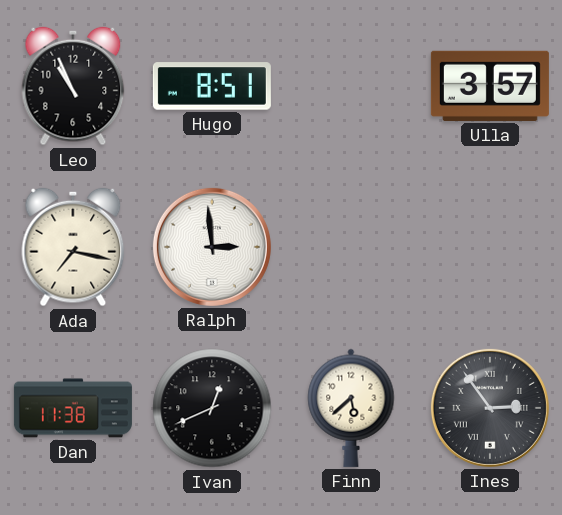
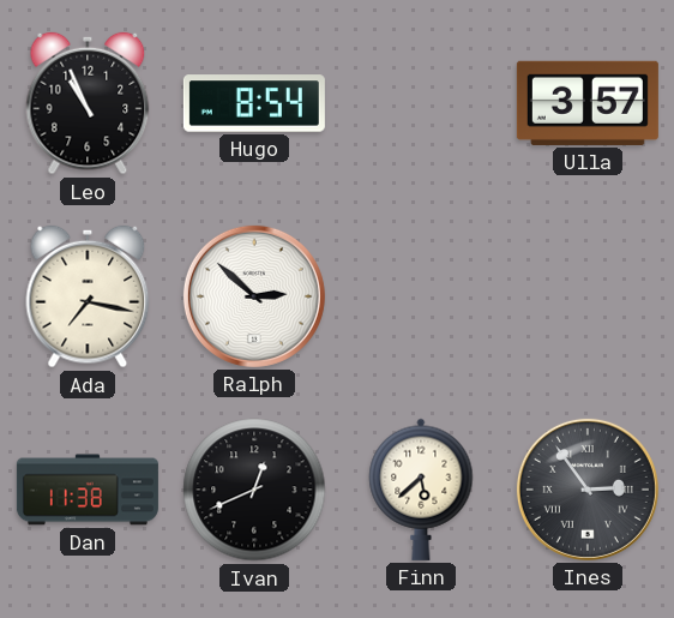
Hugo: 8:51 -> 8:54
Ralph: 2:59 -> 2:52
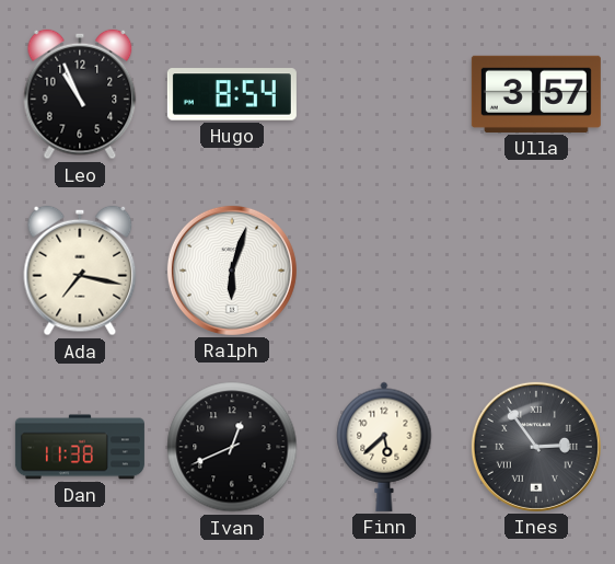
Ralph: 2:52 -> 6:03
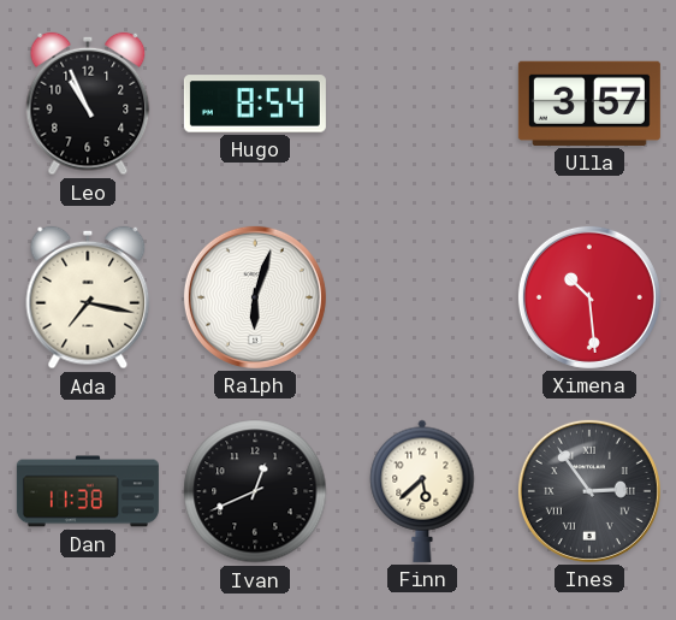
Ximena: none -> 10:29
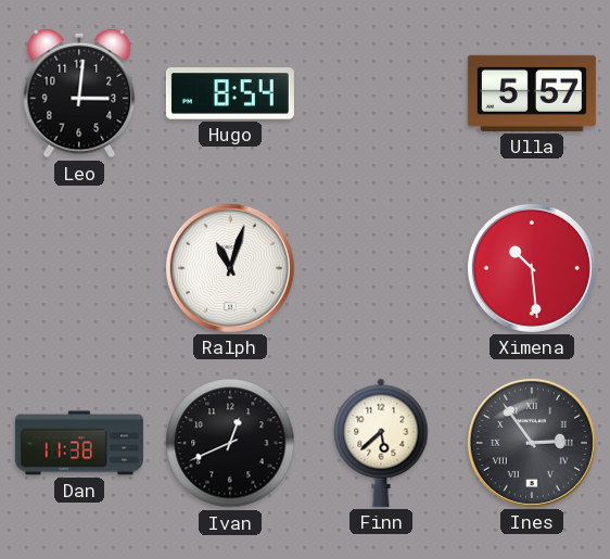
Leo: 10:56 -> 3:01
Ulla: 3:57 -> 5:57
Ada: 7:17 -> none
Ralph: 6:03 -> 11:03
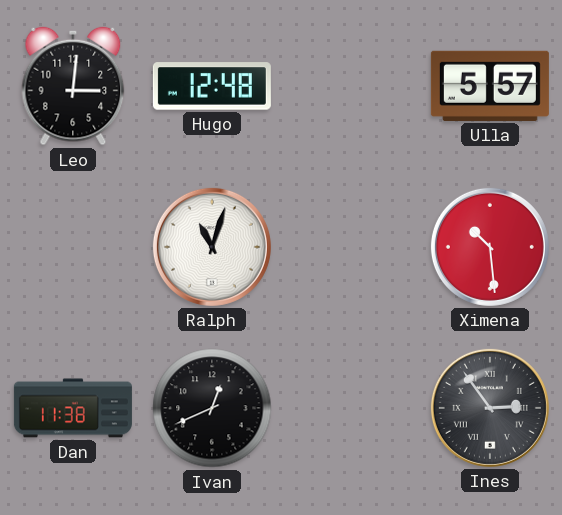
Hugo: 8:54 -> 12:48
Finn: 5:38 -> none
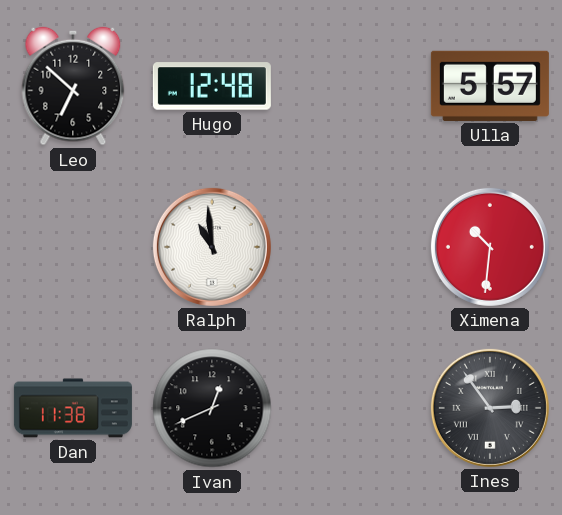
Leo: 3:01 -> 6:52
Ralph: 11:03 -> 10:59
Ximena: 10:29 -> 10:31
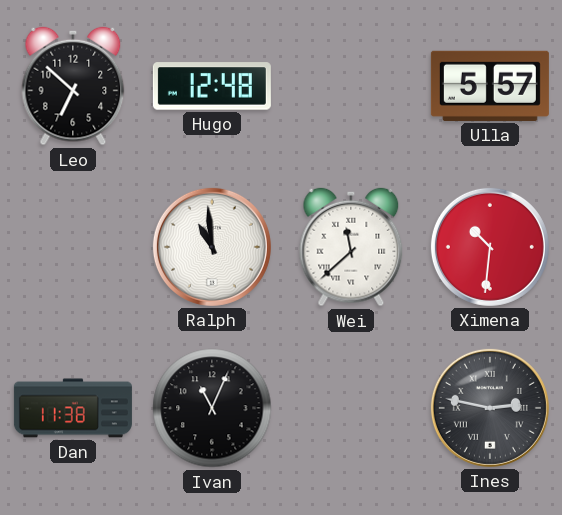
Wei: none -> 11:38
Ivan: 12:41 -> 11:04
Ines: 2:54 -> 2:47
